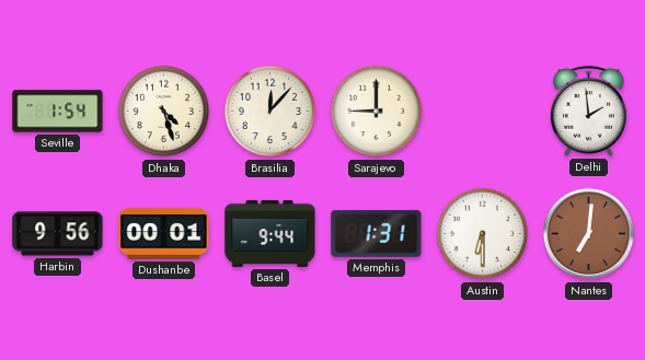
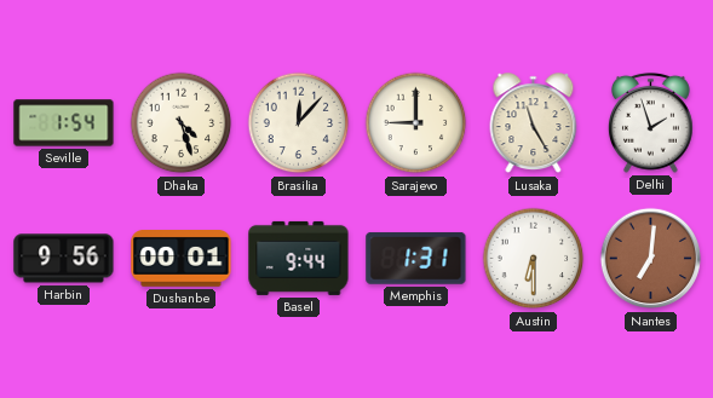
Lusaka: none -> 11:25
Delhi: 1:59 -> 1:57
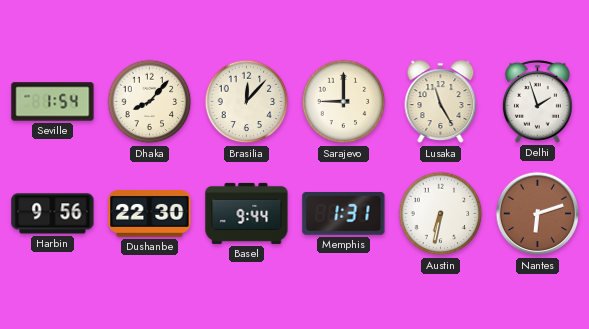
Dhaka: 4:27 -> 8:07
Dushanbe: 00:01 -> 22:30
Austin: 6:30 -> 6:32
Nantes: 7:01 -> 6:12
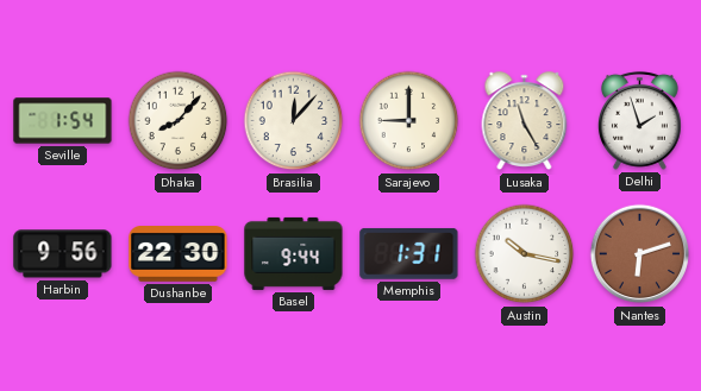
Austin: 6:32 -> 10:17
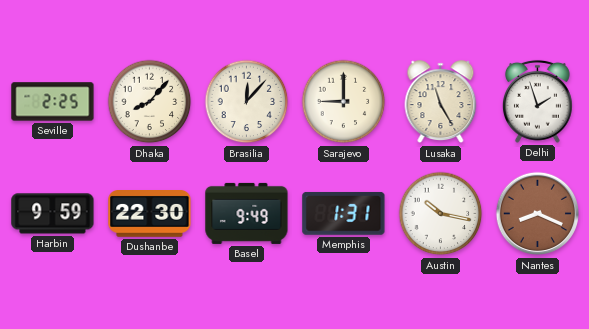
Seville: 1:54 -> 2:25
Harbin: 9:56 -> 9:59
Basel: 9:44 -> 9:49
Nantes: 6:12 -> 8:19
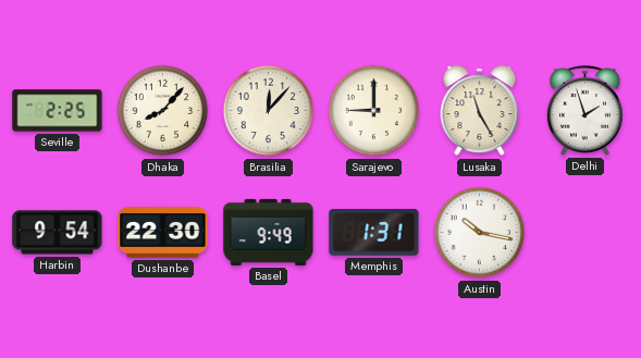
Harbin: 9:59 -> 9:54
Nantes: 8:19 -> none
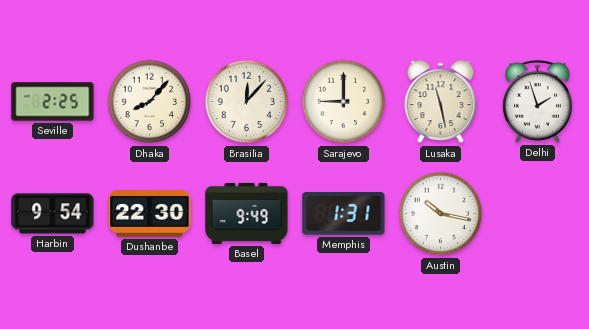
Lusaka: 11:25 -> 11:28
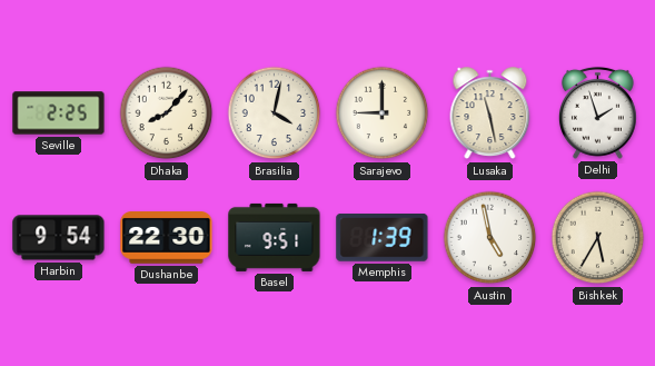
Brasilia: 12:07 -> 4:02
Basel: 9:49 -> 9:51
Memphis: 1:31 -> 1:39
Austin: 10:17 -> 4:58
Bishkek: none -> 5:35
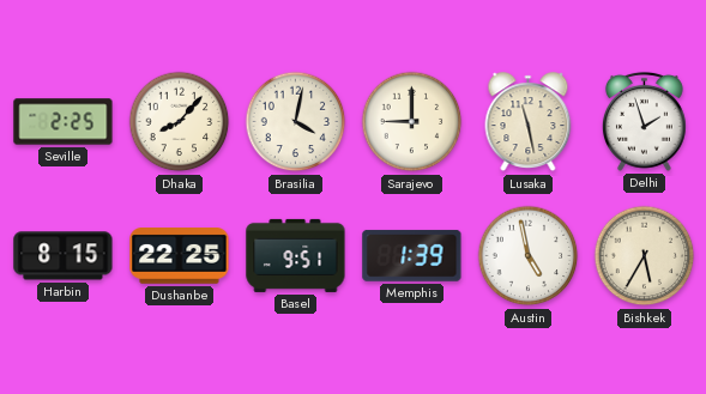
Harbin: 9:54 -> 8:15
Dushanbe: 22:30 -> 22:25
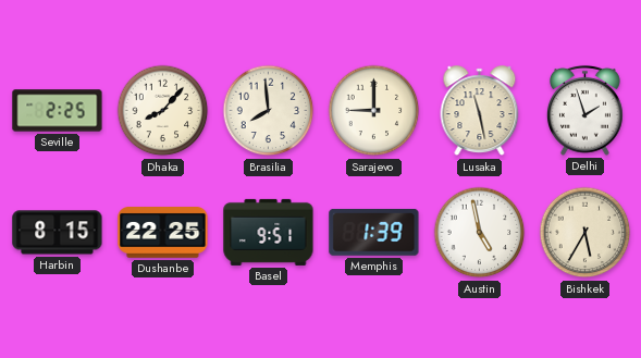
Brasilia: 4:02 -> 7:59
